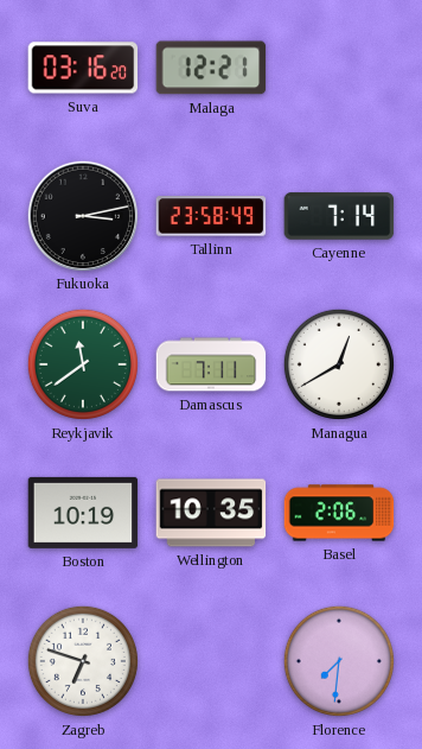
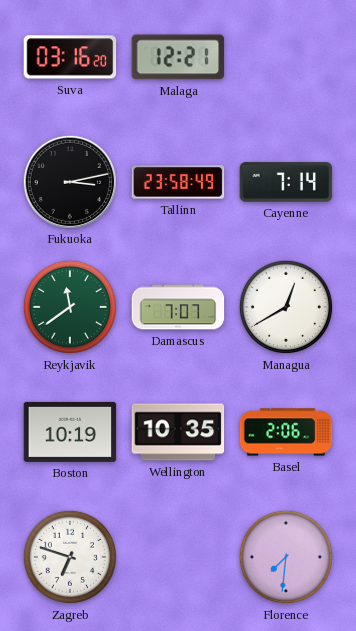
Damascus: 7:11 -> 7:07
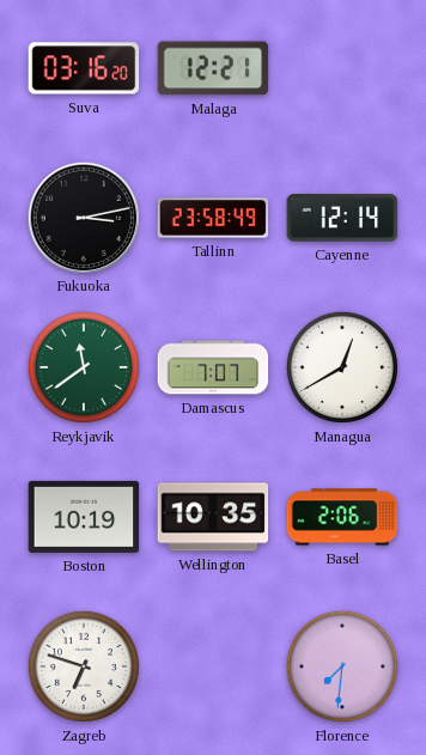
Cayenne: 7:14 -> 12:14
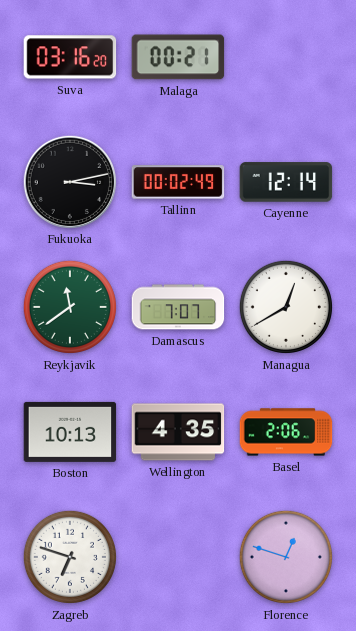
Malaga: 12:21 -> 00:21
Tallinn: 23:58 -> 00:02
Boston: 10:19 -> 10:13
Wellington: 10:35 -> 4:35
Florence: 7:31 -> 12:48
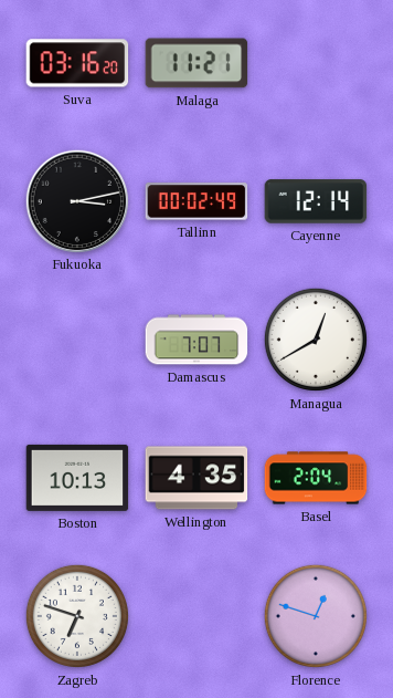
Malaga: 00:21 -> 11:21
Reykjavik: 11:39 -> none
Basel: 2:06 -> 2:04
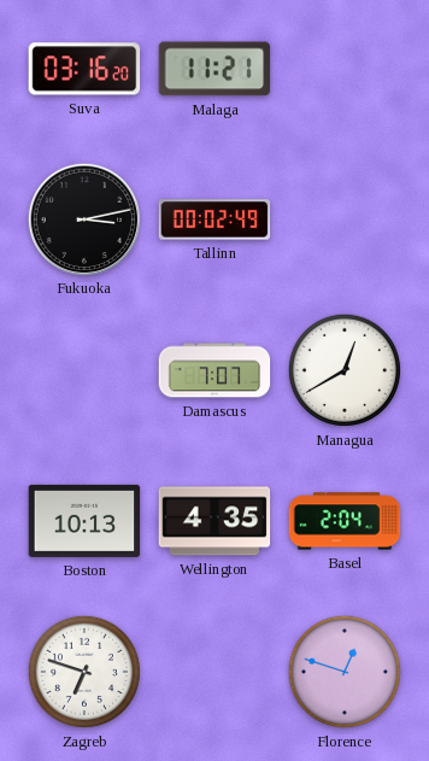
Cayenne: 12:14 -> none
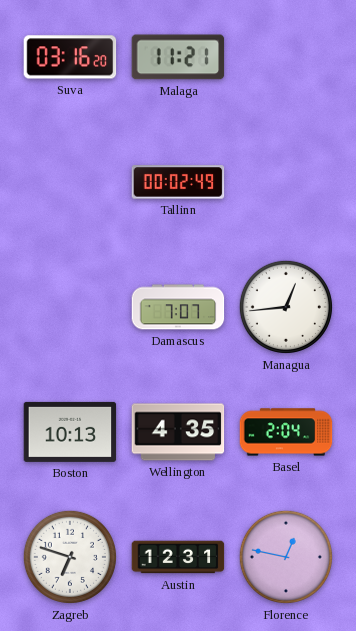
Fukuoka: 3:13 -> none
Managua: 12:40 -> 12:44
Austin: none -> 12:31
Florence: 12:48 -> 12:47
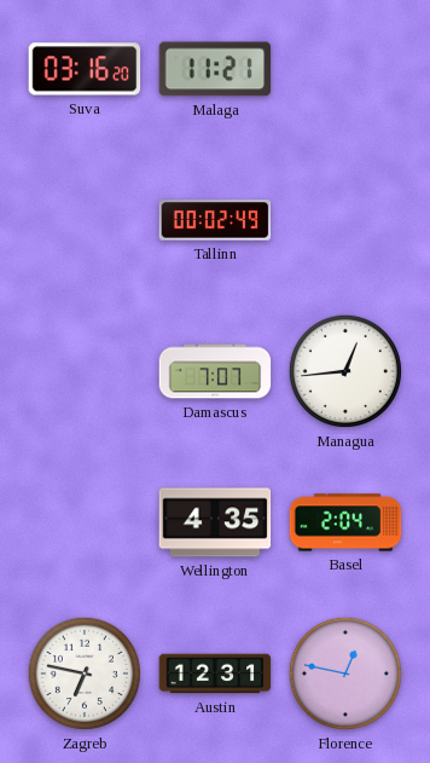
Boston: 10:13 -> none
Zagreb: 6:48 -> 6:47
